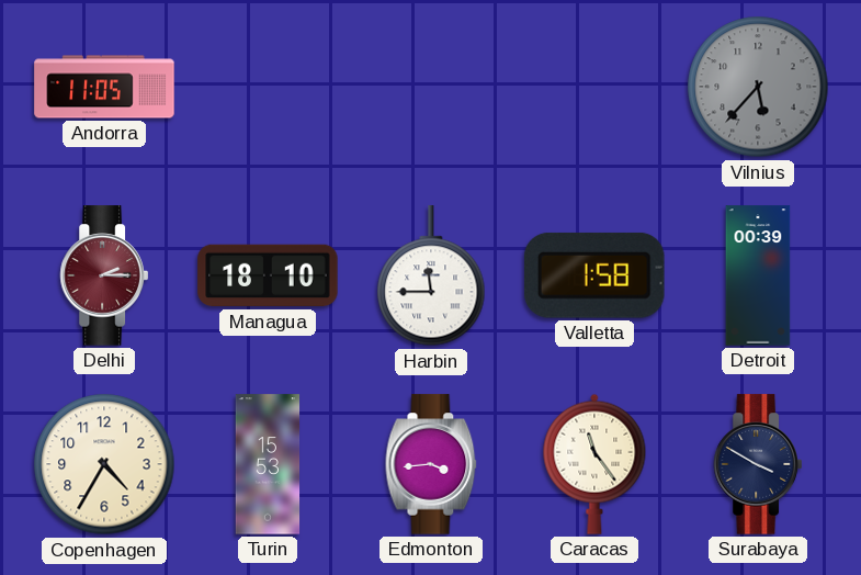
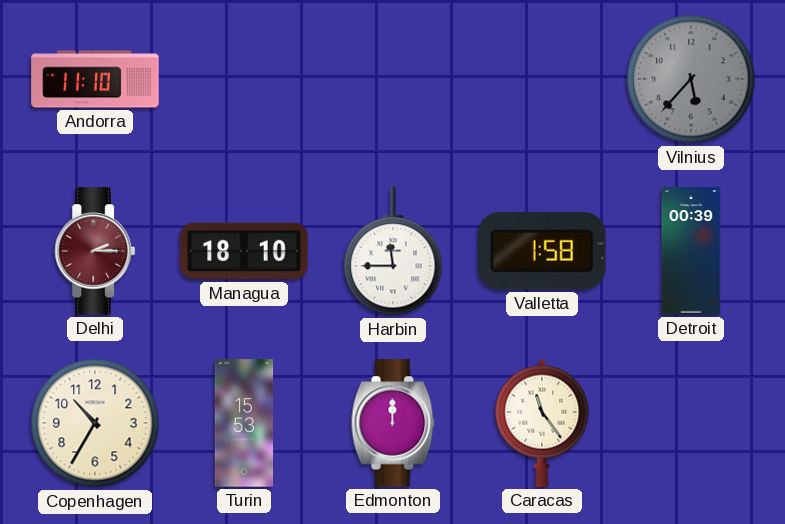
Andorra: 11:05 -> 11:10
Copenhagen: 4:35 -> 10:35
Edmonton: 3:44 -> 12:00
Surabaya: 3:50 -> none
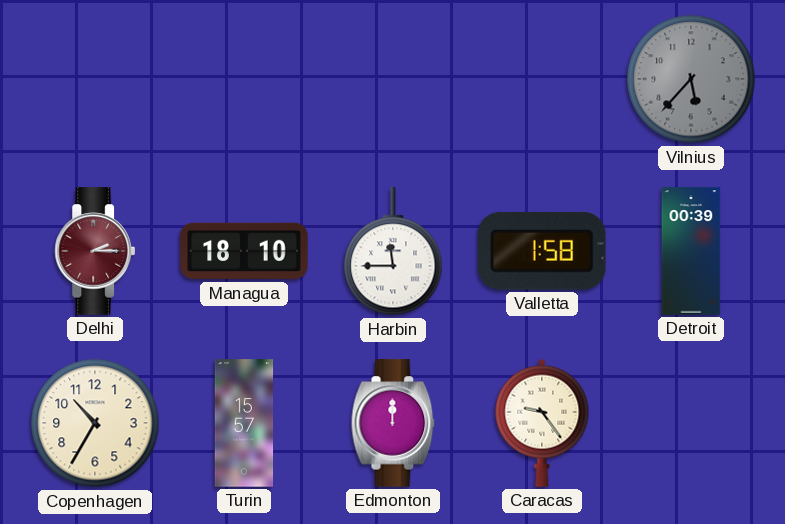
Andorra: 11:10 -> none
Turin: 15:53 -> 15:57
Caracas: 11:24 -> 9:24
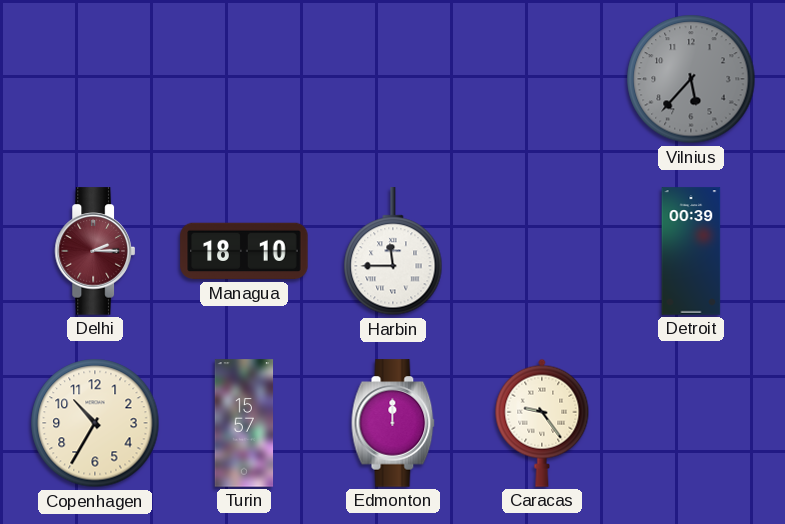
Valletta: 1:58 -> none
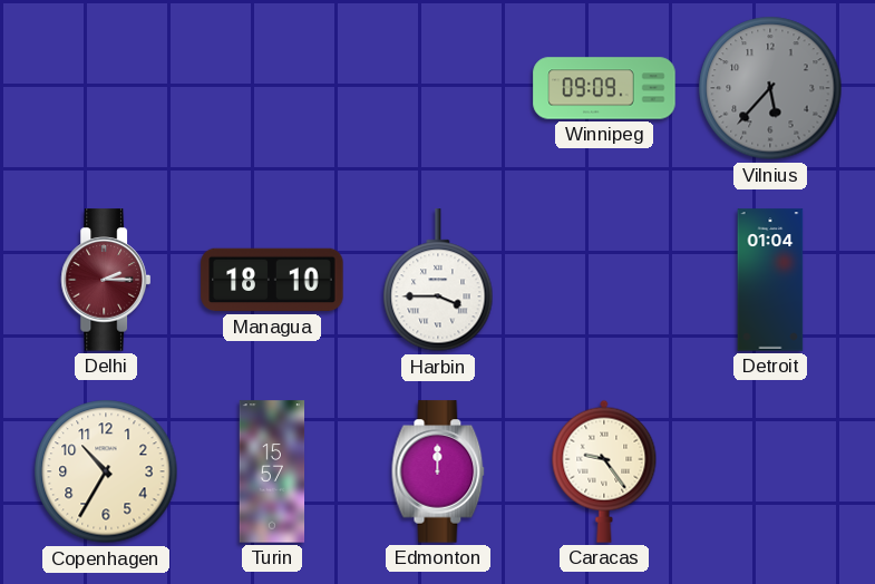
Winnipeg: none -> 09:09
Harbin: 11:45 -> 3:45
Detroit: 00:39 -> 01:04
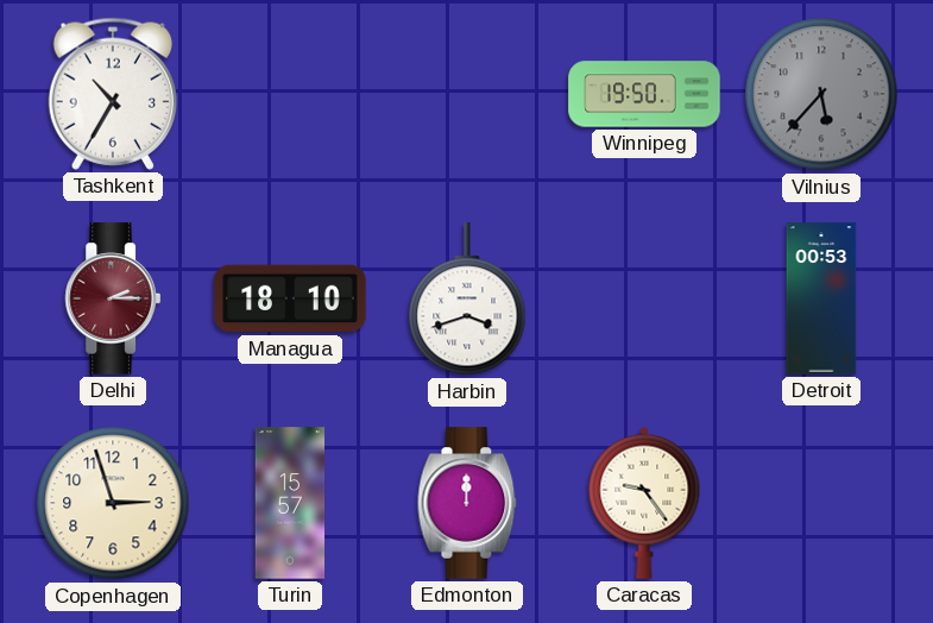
Tashkent: none -> 10:35
Winnipeg: 09:09 -> 19:50
Harbin: 3:45 -> 3:42
Detroit: 01:04 -> 00:53
Copenhagen: 10:35 -> 2:57
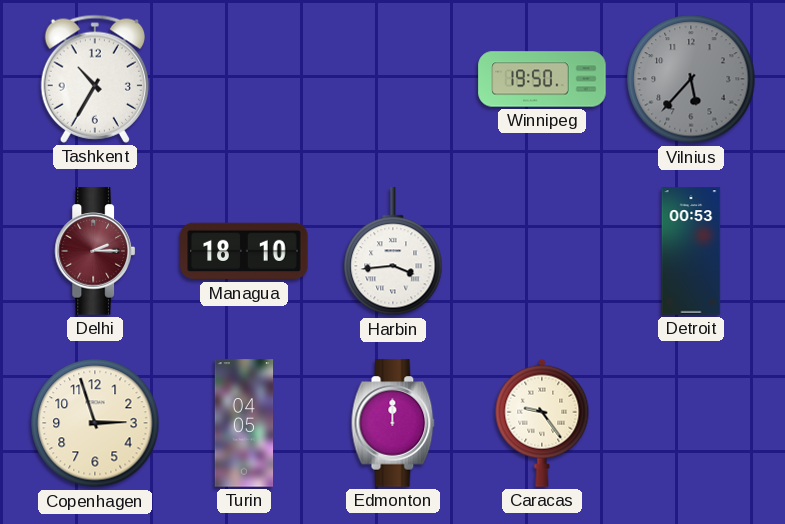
Harbin: 3:42 -> 3:44
Turin: 15:57 -> 04:05
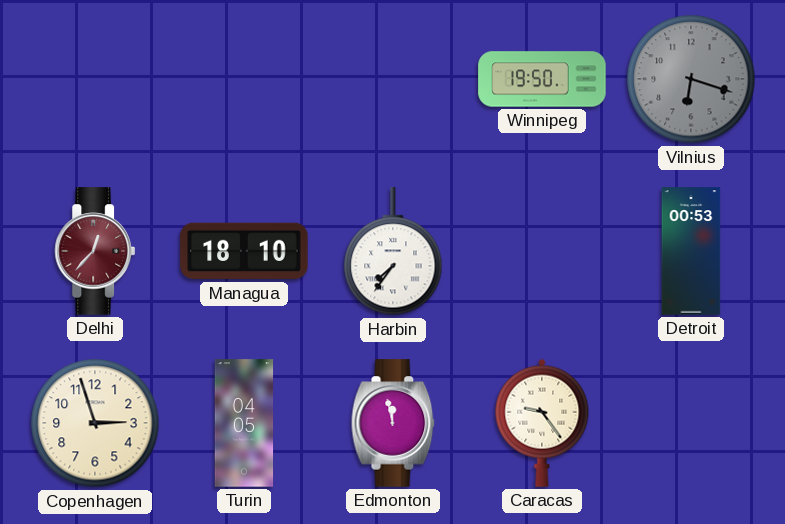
Tashkent: 10:35 -> none
Vilnius: 5:37 -> 6:18
Delhi: 2:15 -> 12:37
Harbin: 3:44 -> 7:36
Edmonton: 12:00 -> 11:58
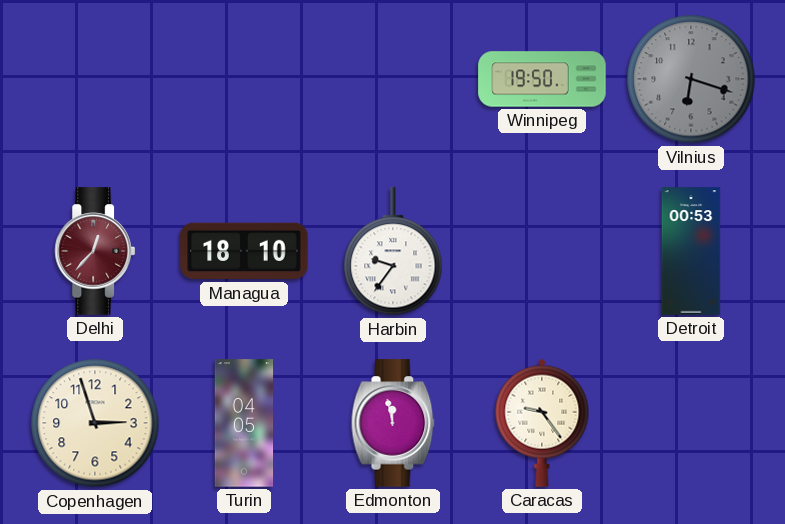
Harbin: 7:36 -> 9:36
